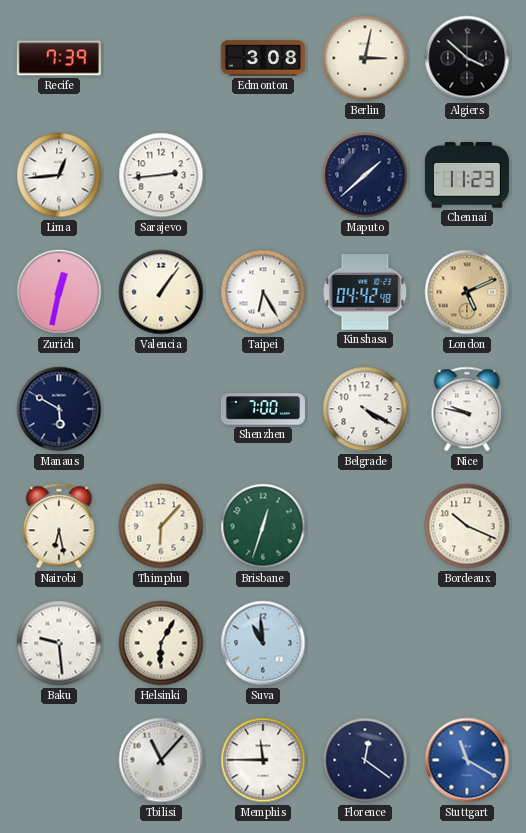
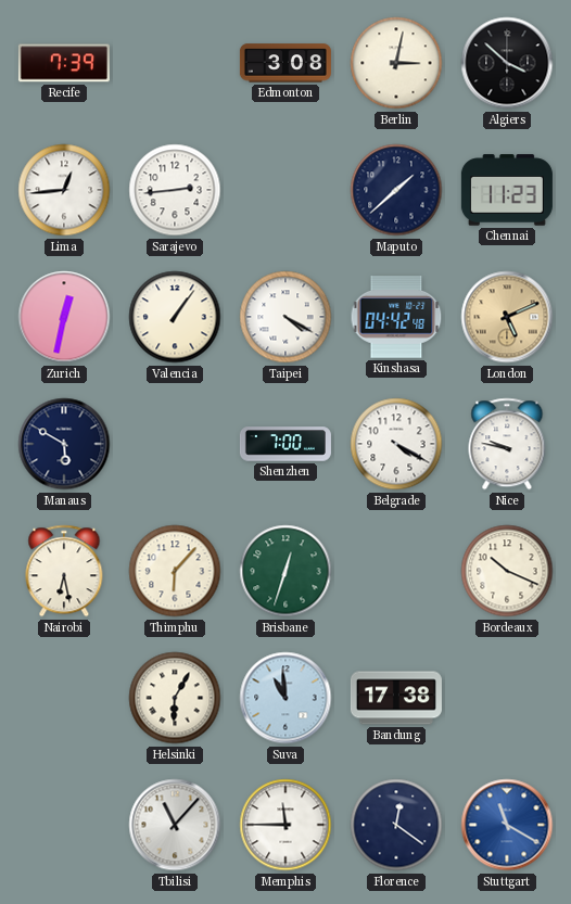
Taipei: 6:25 -> 4:20
Baku: 9:29 -> none
Bandung: none -> 17:38
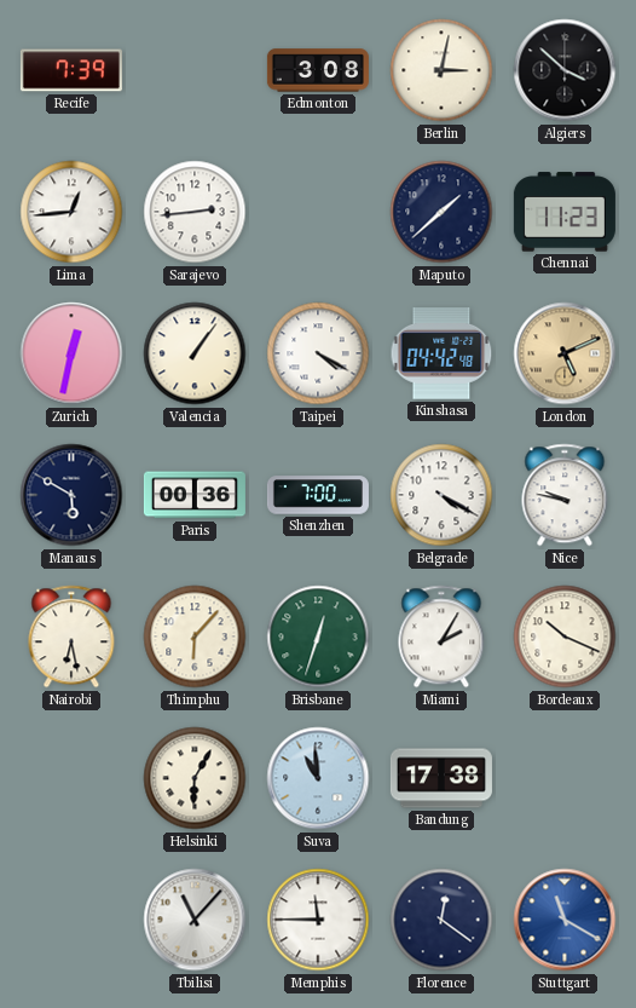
Paris: none -> 00:36
Miami: none -> 2:05
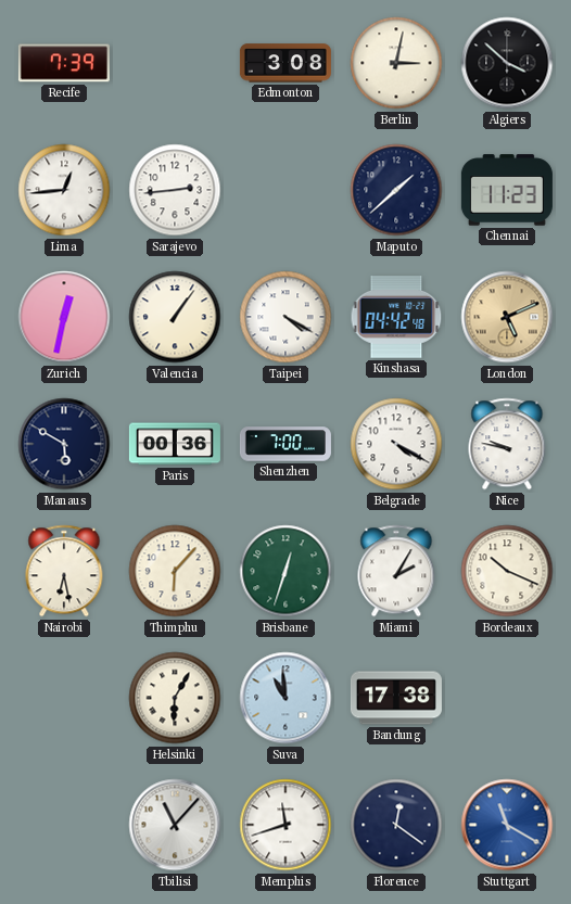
Memphis: 11:45 -> 11:42
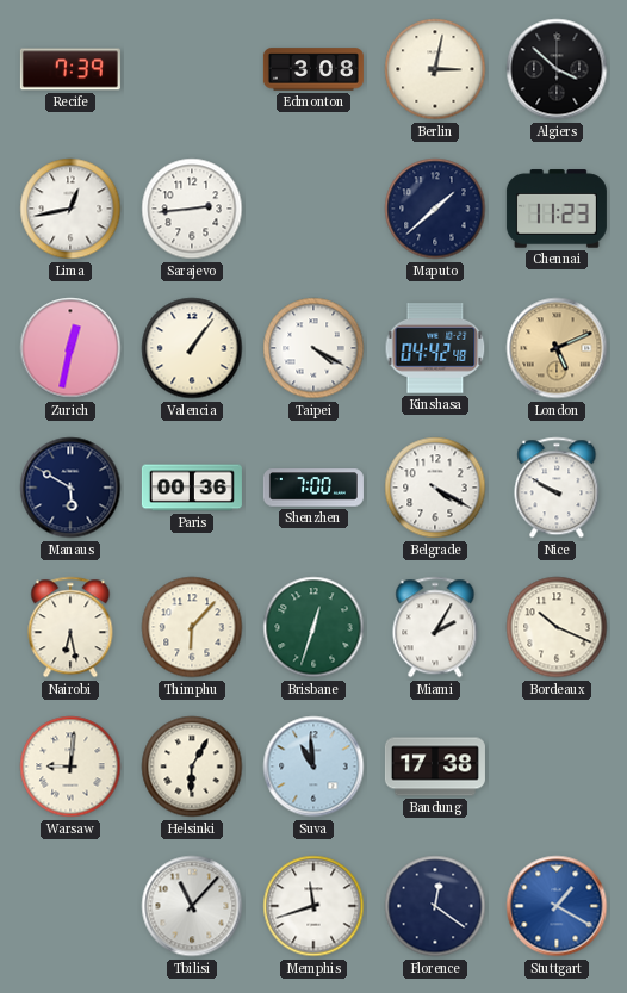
Lima: 12:44 -> 12:43
Nice: 9:47 -> 9:50
Warsaw: none -> 9:01
Stuttgart: 11:20 -> 1:20
